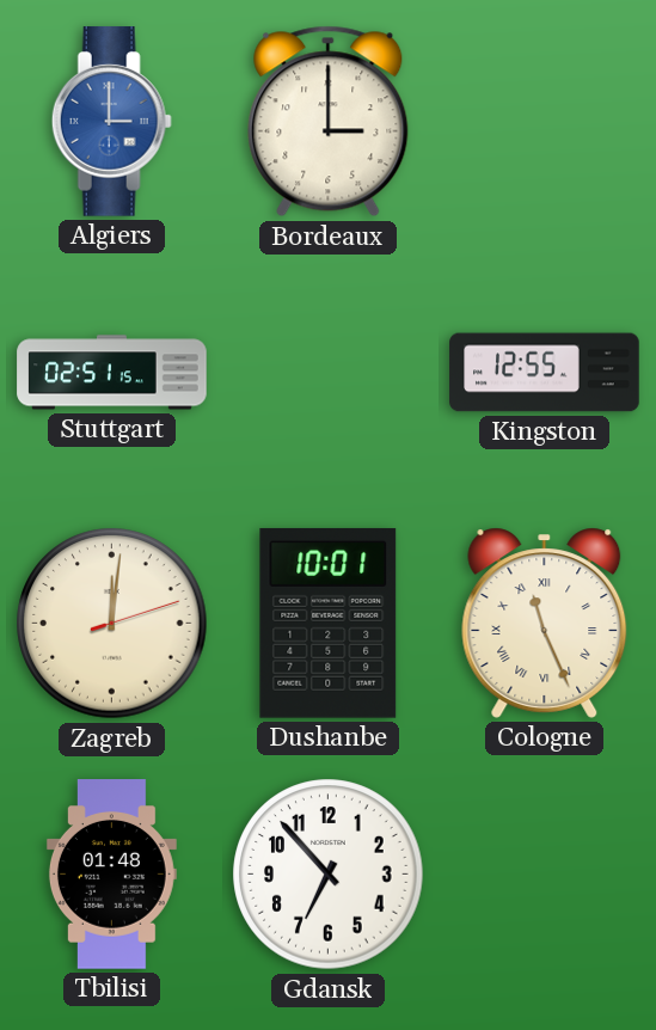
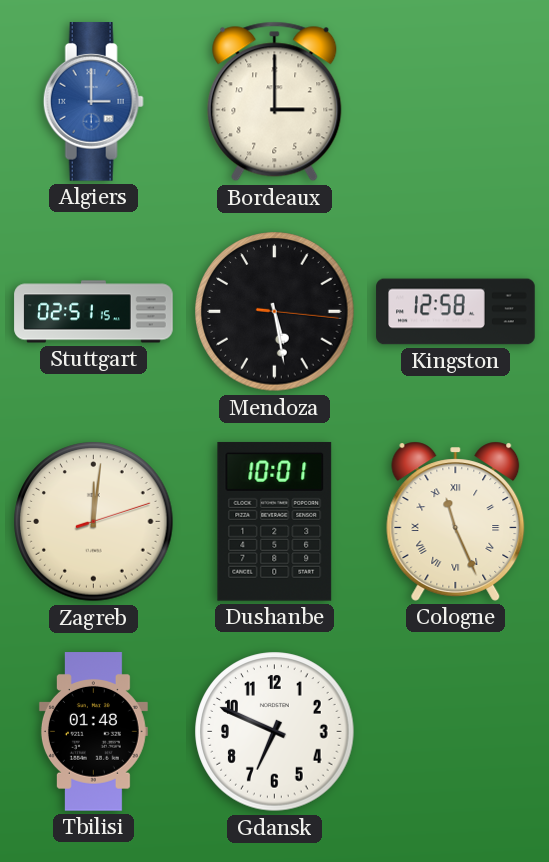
Mendoza: none -> 5:28
Kingston: 12:55 -> 12:58
Gdansk: 6:53 -> 6:49
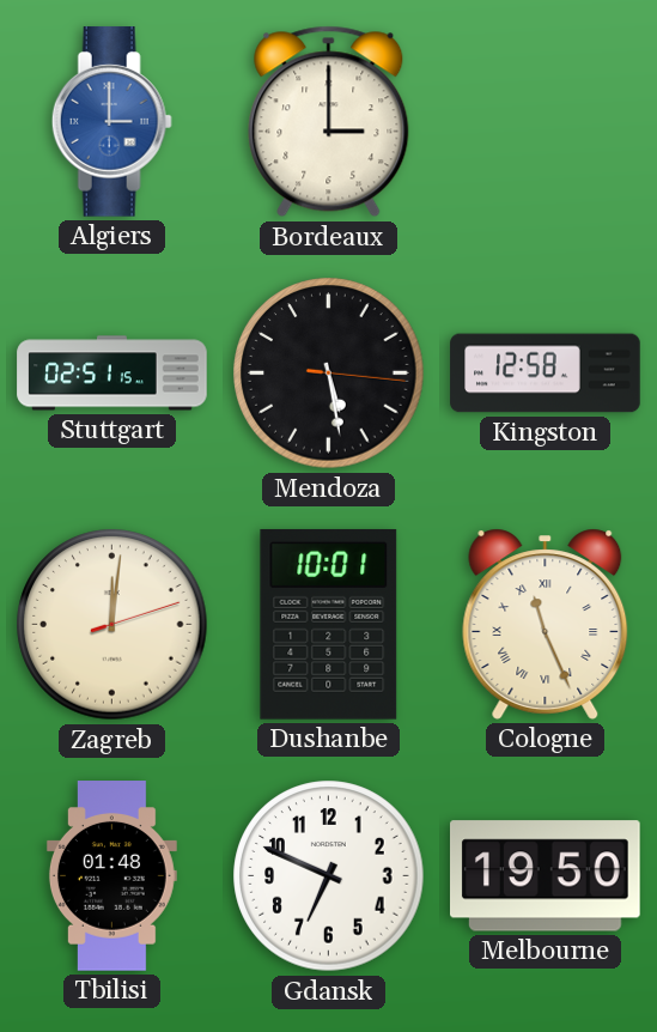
Melbourne: none -> 19:50
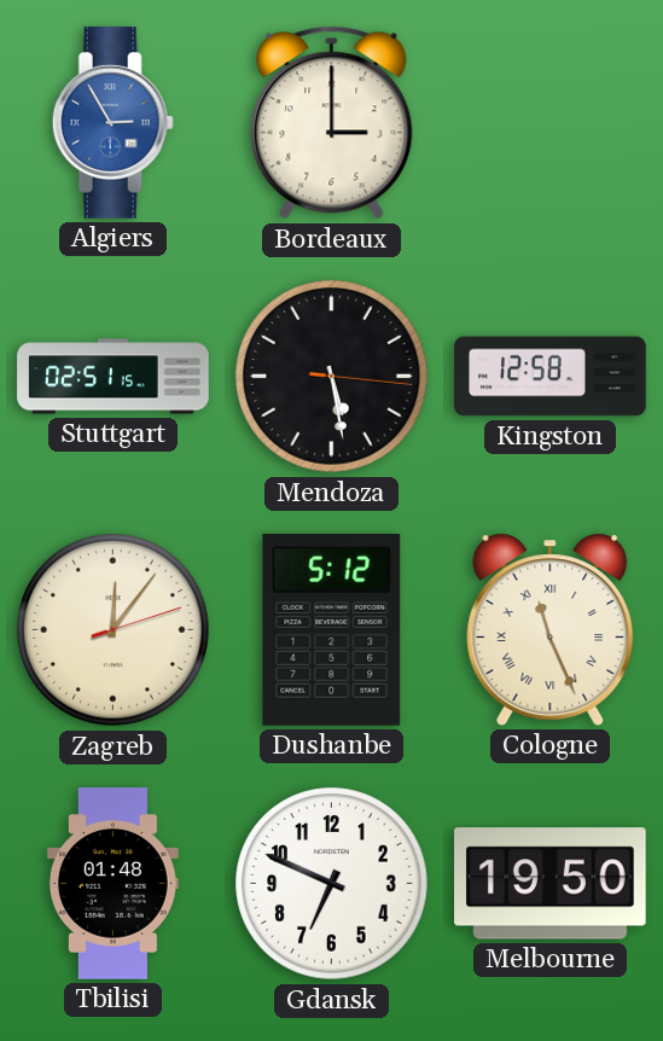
Algiers: 3:00 -> 2:55
Zagreb: 12:01 -> 12:06
Dushanbe: 10:01 -> 5:12
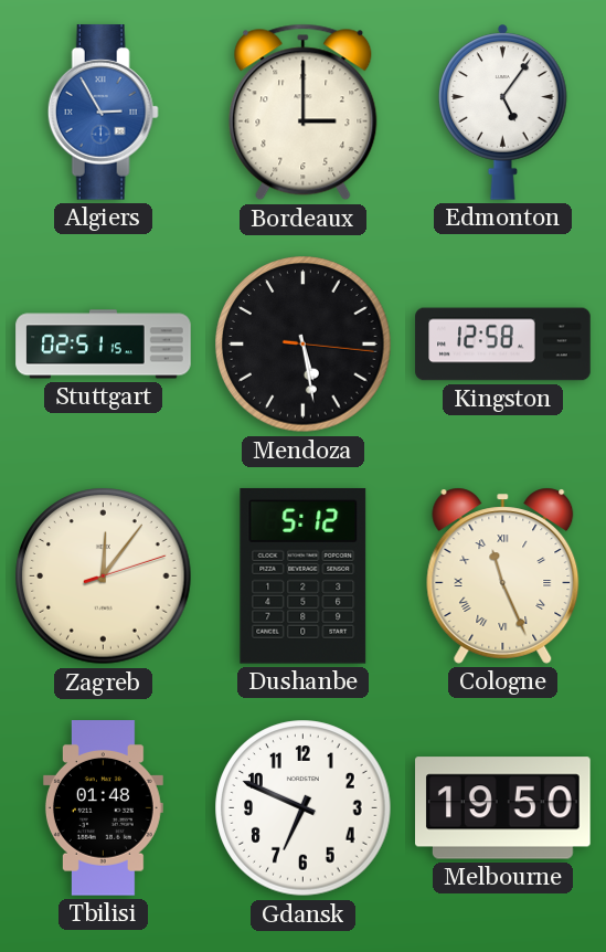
Edmonton: none -> 5:06
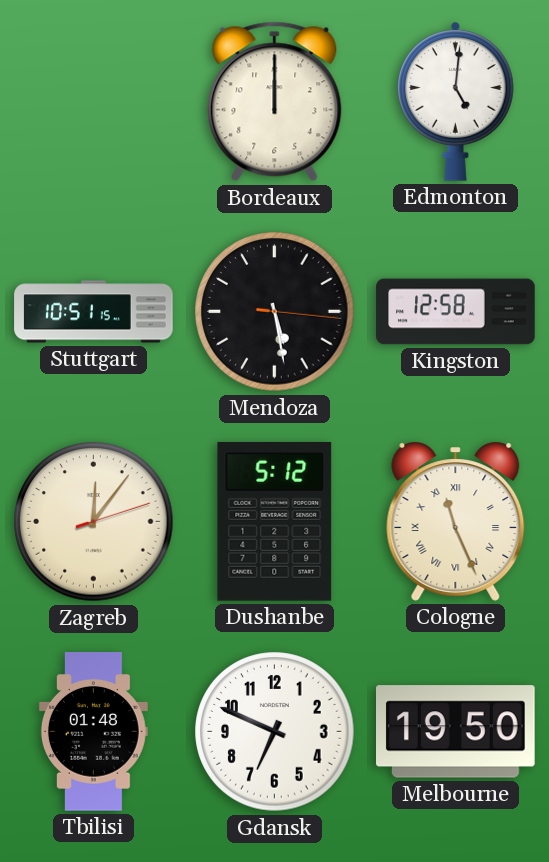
Algiers: 2:55 -> none
Bordeaux: 3:00 -> 12:00
Edmonton: 5:06 -> 5:01
Stuttgart: 02:51 -> 10:51
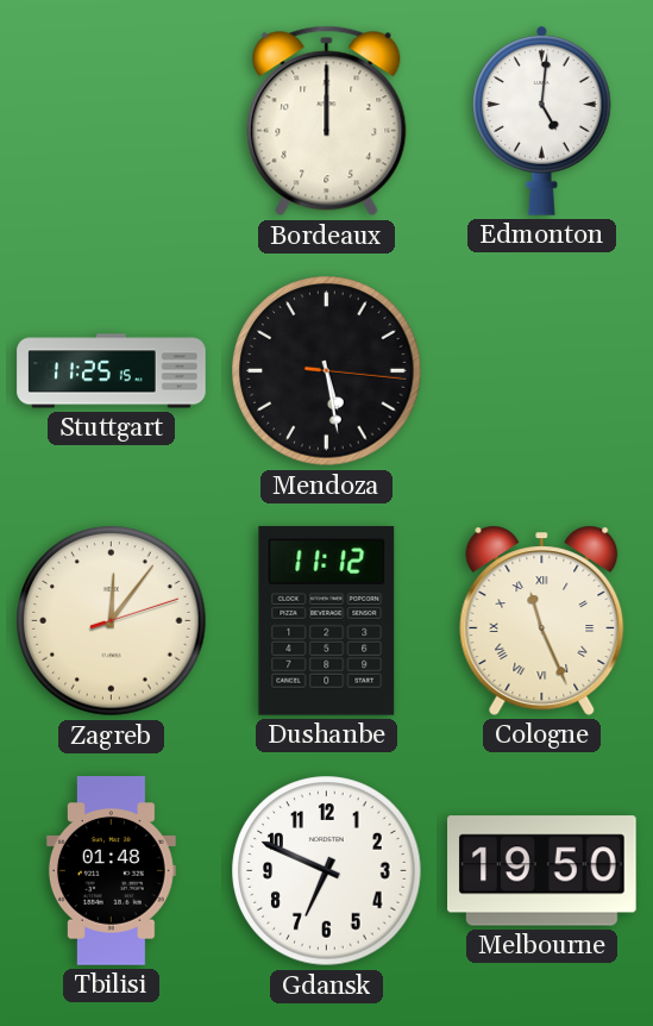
Stuttgart: 10:51 -> 11:25
Kingston: 12:58 -> none
Dushanbe: 5:12 -> 11:12
